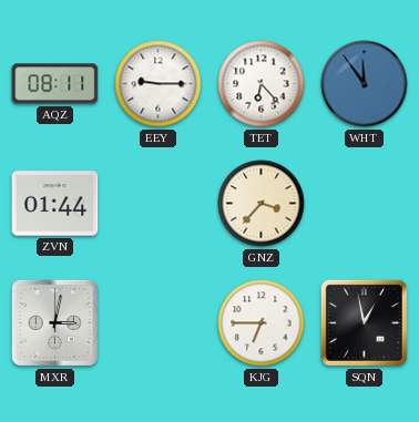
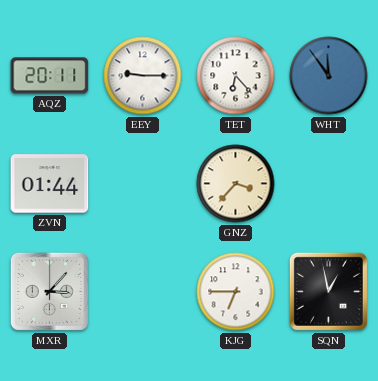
AQZ: 08:11 -> 20:11
MXR: 3:02 -> 3:07
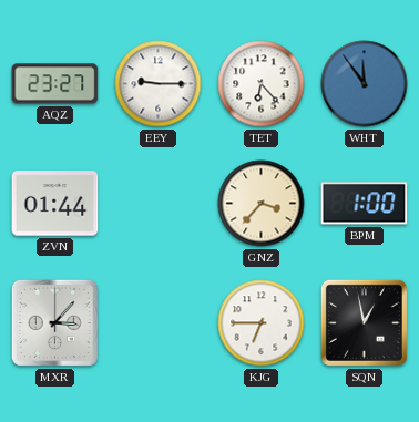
AQZ: 20:11 -> 23:27
BPM: none -> 1:00
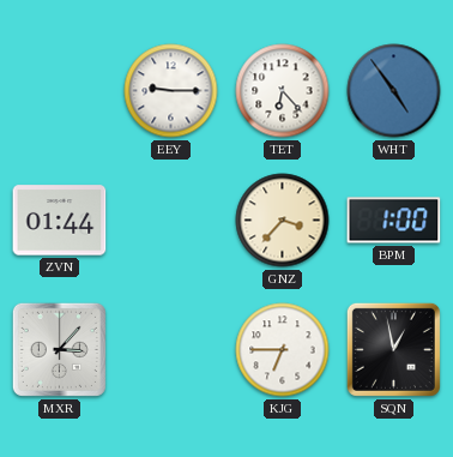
AQZ: 23:27 -> none
WHT: 11:54 -> 4:54
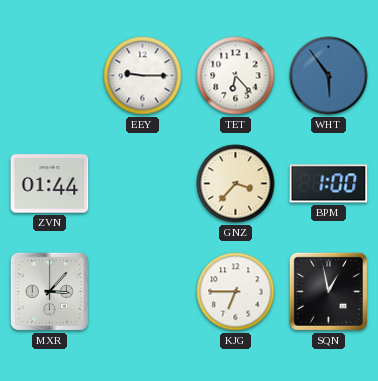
WHT: 4:54 -> 5:54
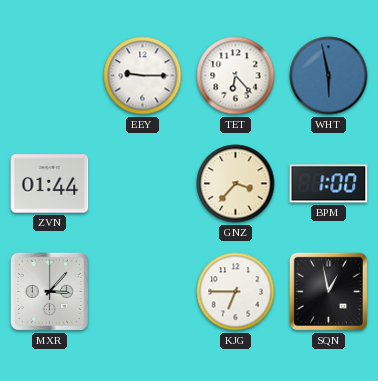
WHT: 5:54 -> 5:58
